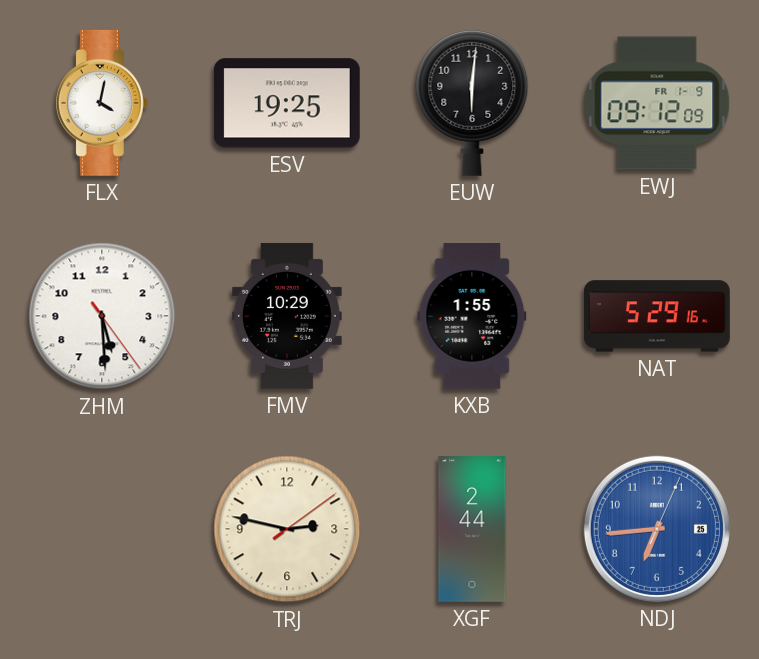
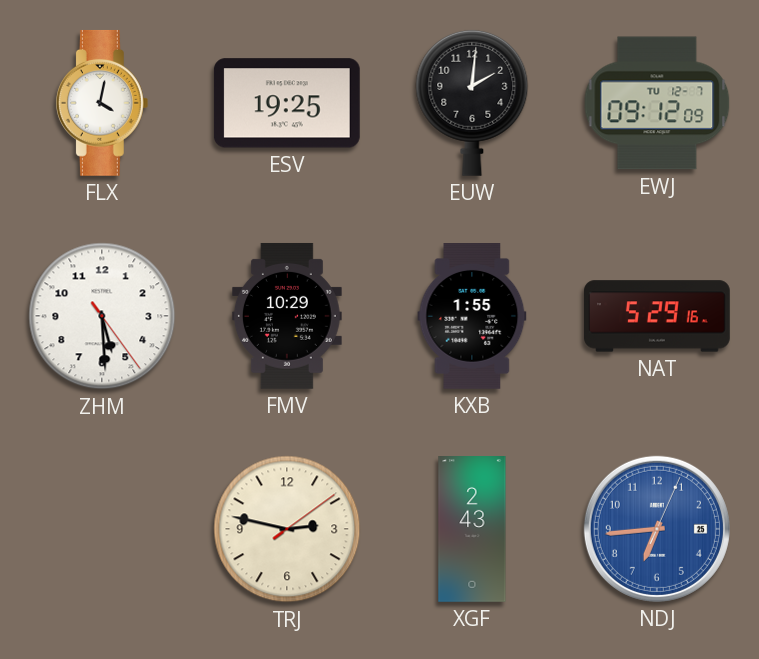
EUW: 6:01 -> 2:01
EWJ date: FR 1-9 -> TU 12-7
XGF: 2:44 -> 2:43
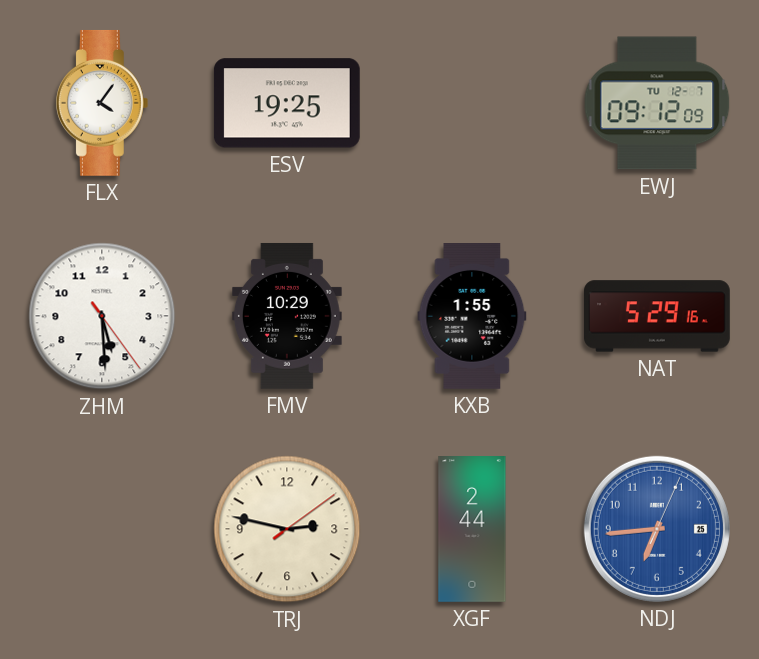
FLX: 4:02 -> 4:06
EUW: 2:01 -> none
XGF: 2:43 -> 2:44
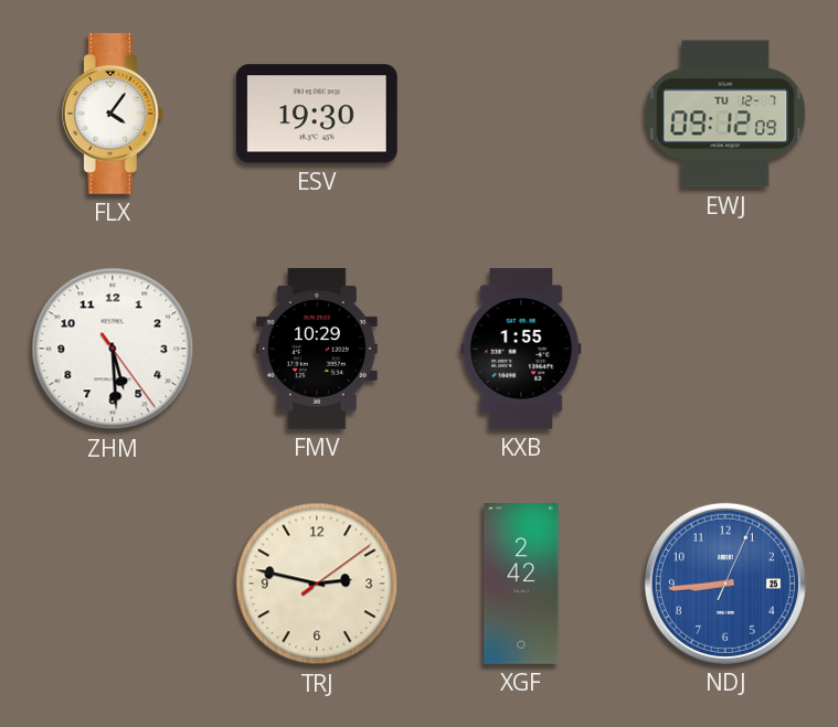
ESV: 19:25 -> 19:30
NAT: 5:29 -> none
XGF: 2:44 -> 2:42
NDJ: 6:44 -> 8:44
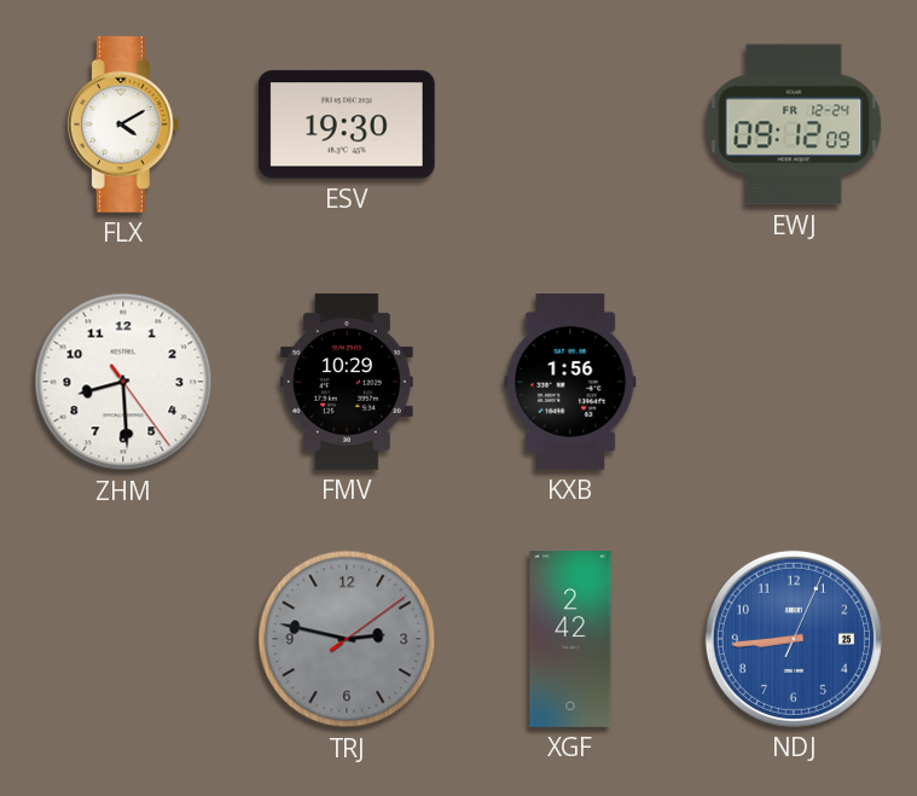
FLX: 4:06 -> 4:10
EWJ date: TU 12-7 -> FR 12-24
ZHM: 5:29 -> 8:29
KXB: 1:55 -> 1:56
TRJ dial: cream -> grey
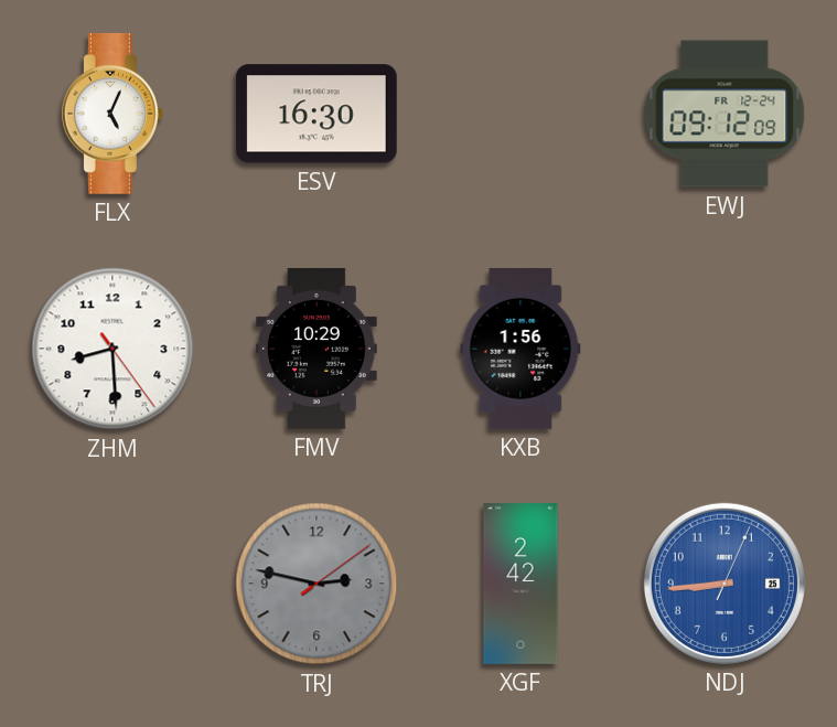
FLX: 4:10 -> 5:04
ESV: 19:30 -> 16:30
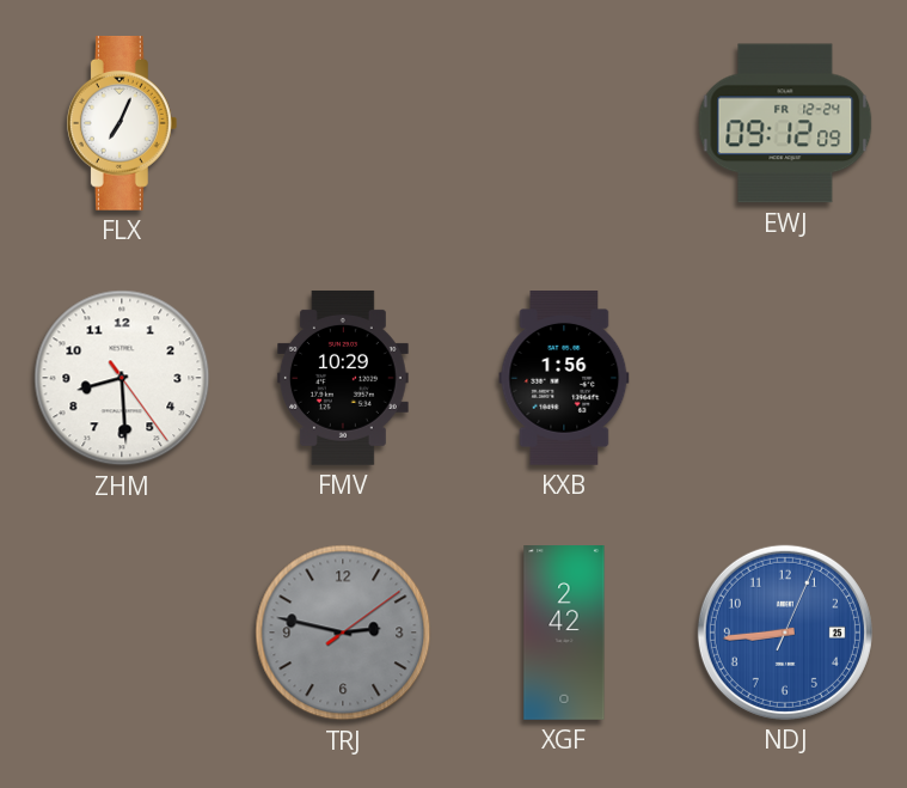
FLX: 5:04 -> 7:04
ESV: 16:30 -> none
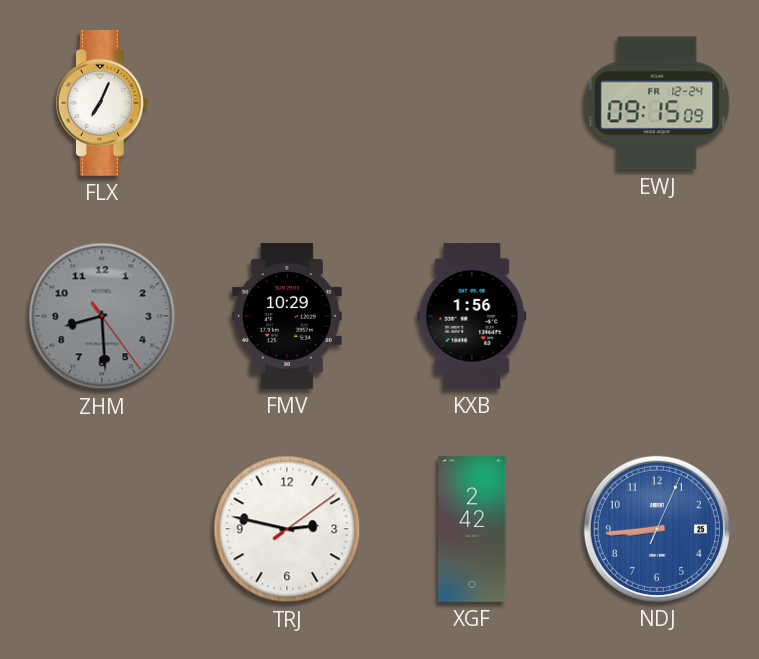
EWJ: 09:12 -> 09:15
ZHM dial: white -> grey
TRJ dial: grey -> white
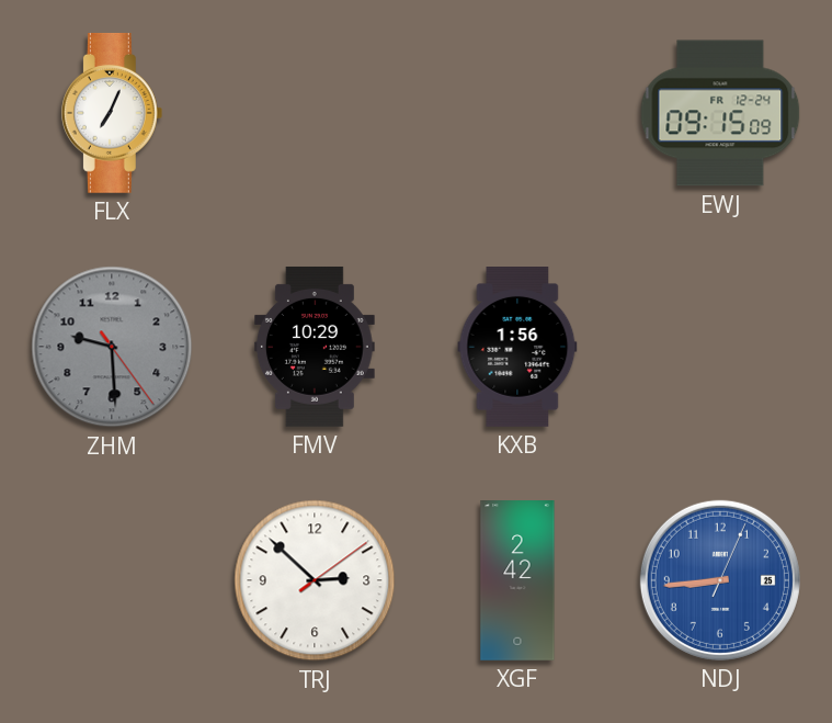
ZHM: 8:29 -> 9:29
TRJ: 2:47 -> 2:52
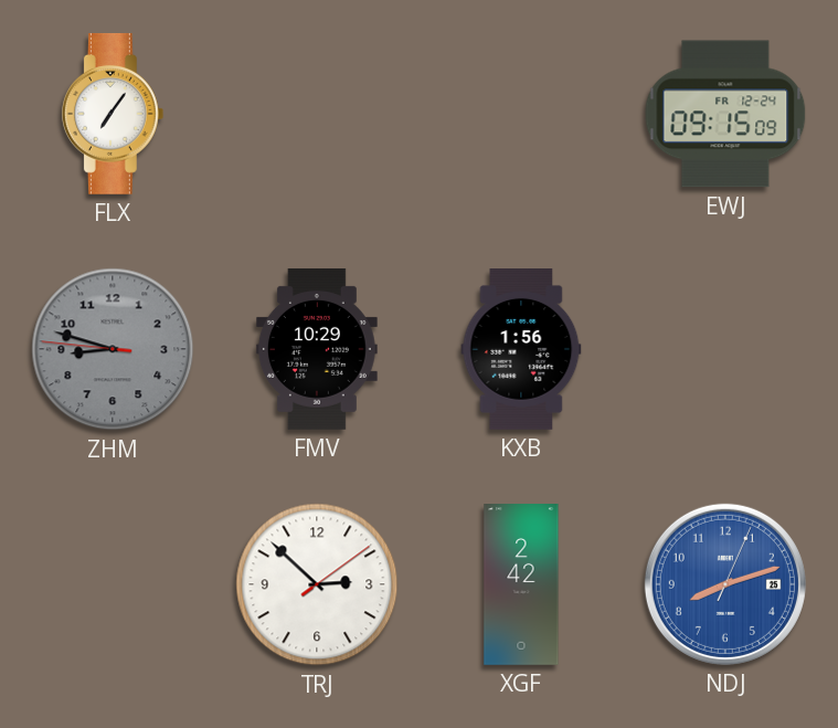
FLX: 7:04 -> 7:06
ZHM: 9:29 -> 8:47
NDJ: 8:44 -> 8:12
